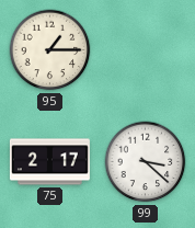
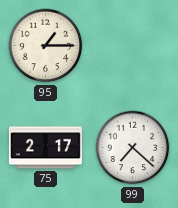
99: 3:22 -> 7:22
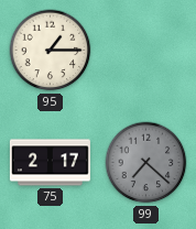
99 dial: white -> grey
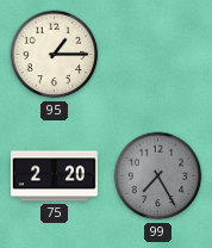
75: 2:17 -> 2:20
99: 7:22 -> 7:25
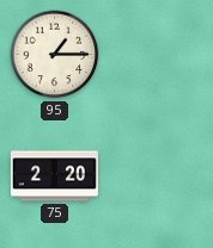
99: 7:25 -> none
